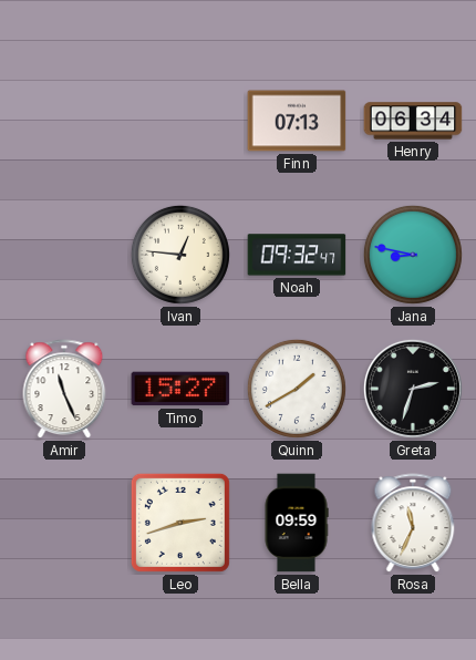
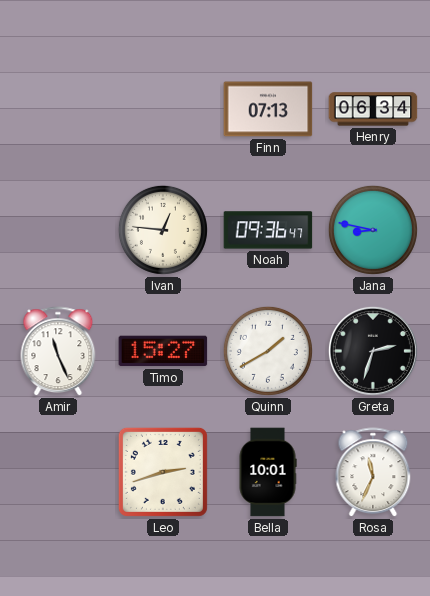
Noah: 09:32 -> 09:36
Bella: 09:59 -> 10:01
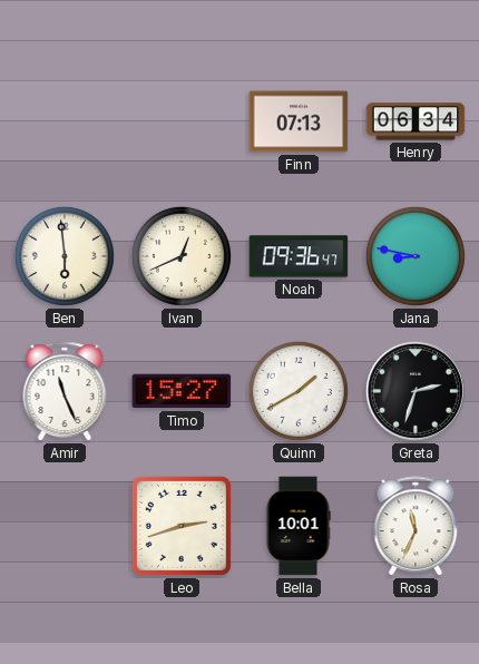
Ben: none -> 5:59
Ivan: 12:46 -> 12:41
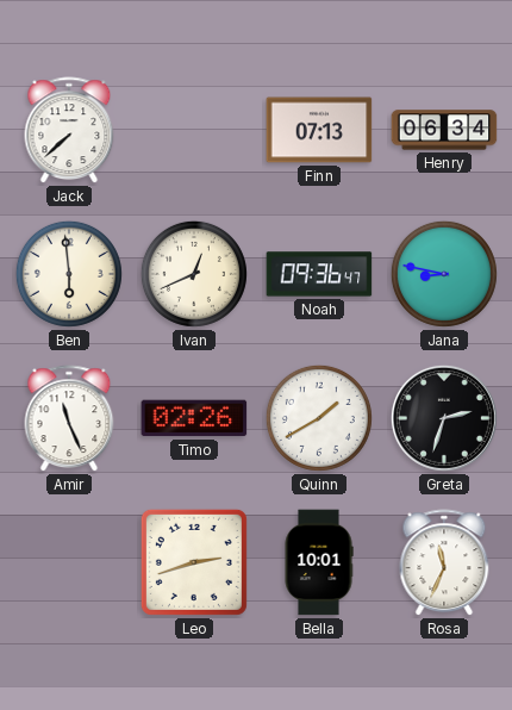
Jack: none -> 7:38
Timo: 15:27 -> 02:26
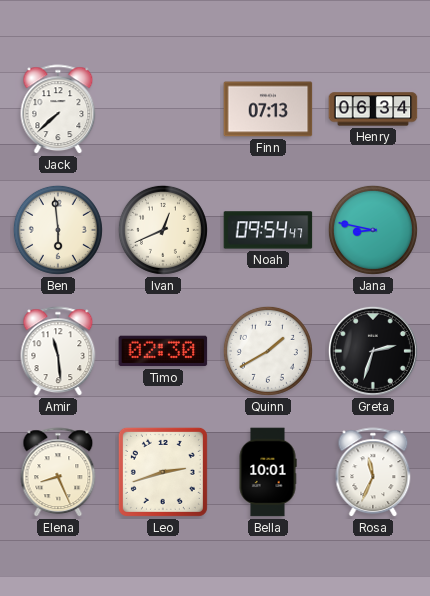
Noah: 09:36 -> 09:54
Amir: 11:26 -> 11:29
Timo: 02:26 -> 02:30
Elena: none -> 8:26
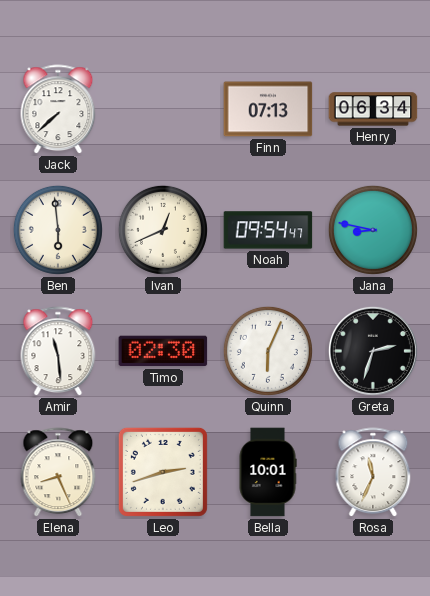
Quinn: 1:40 -> 6:04
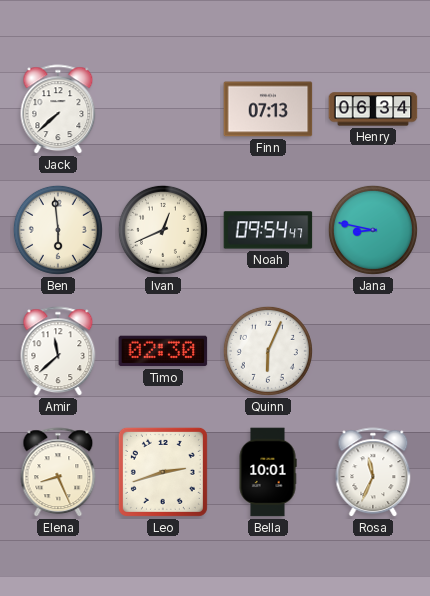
Amir: 11:29 -> 11:38
Greta: 2:33 -> none
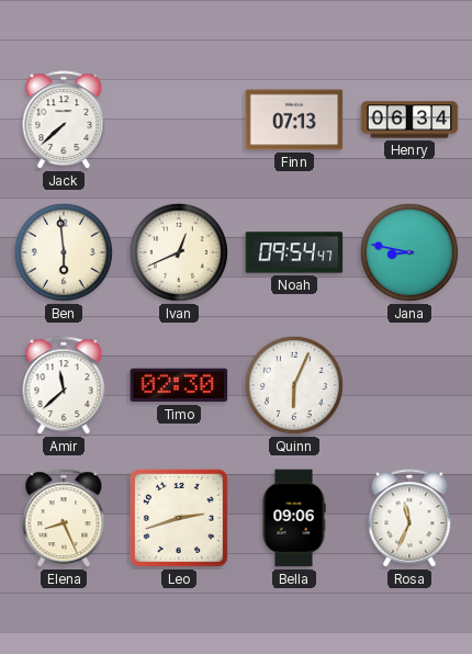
Bella: 10:01 -> 09:06
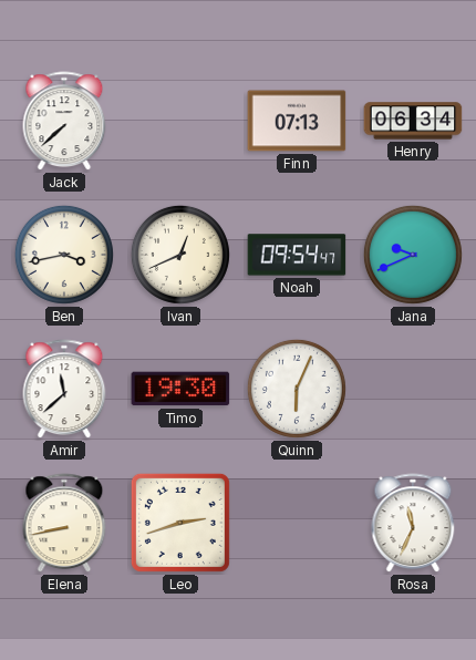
Ben: 5:59 -> 3:43
Jana: 8:47 -> 9:41
Timo: 02:30 -> 19:30
Elena: 8:26 -> 8:43
Bella: 09:06 -> none
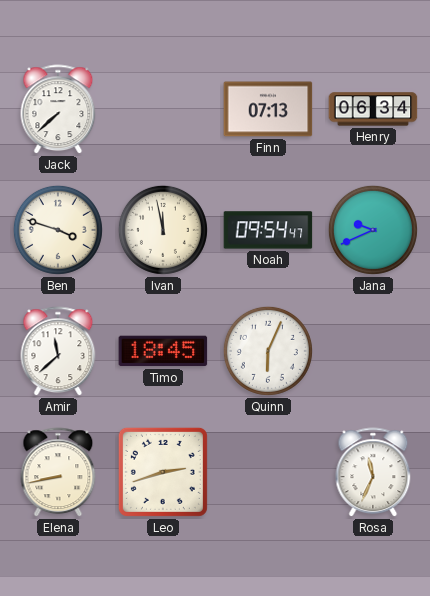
Ben: 3:43 -> 3:48
Ivan: 12:41 -> 11:58
Timo: 19:30 -> 18:45
